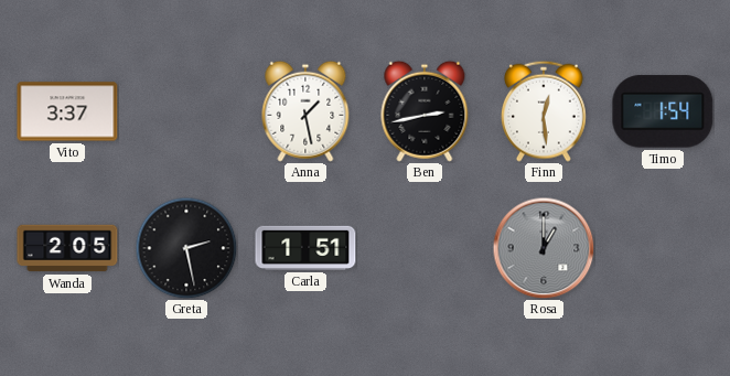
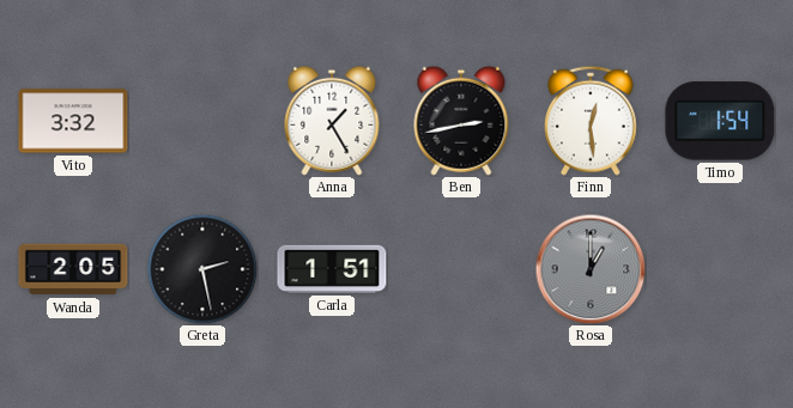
Vito: 3:37 -> 3:32
Anna: 1:28 -> 1:25
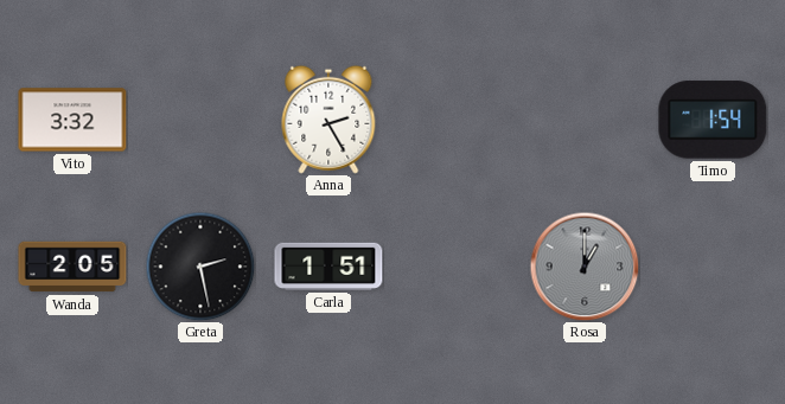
Anna: 1:25 -> 2:25
Ben: 2:43 -> none
Finn: 12:29 -> none
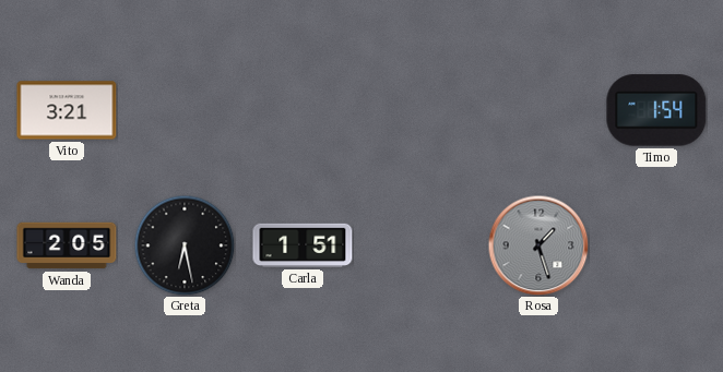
Vito: 3:32 -> 3:21
Anna: 2:25 -> none
Greta: 2:28 -> 6:28
Rosa: 1:00 -> 1:27
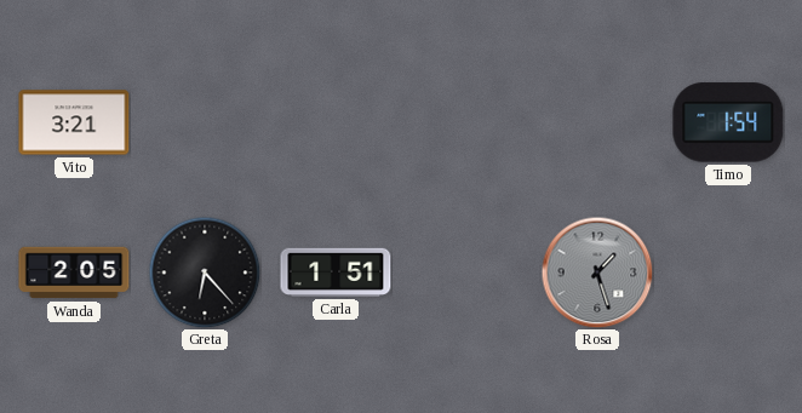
Greta: 6:28 -> 6:23
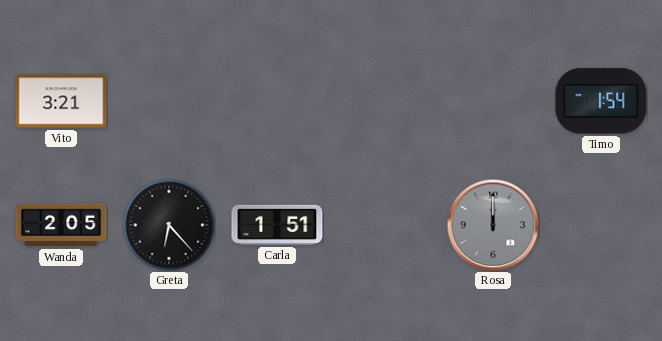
Rosa: 1:27 -> 12:00
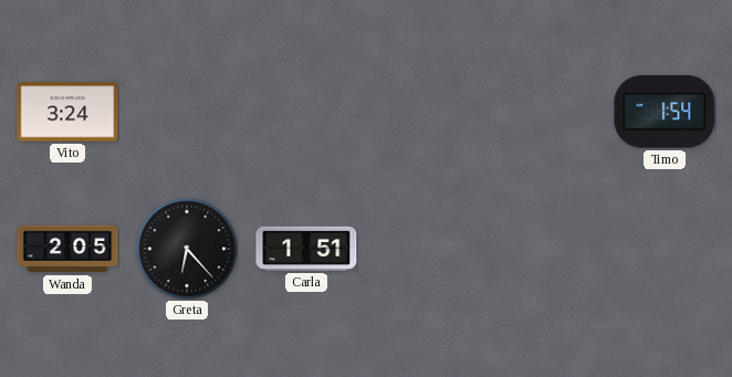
Vito: 3:21 -> 3:24
Rosa: 12:00 -> none
